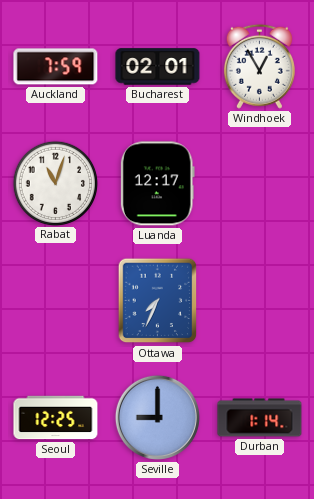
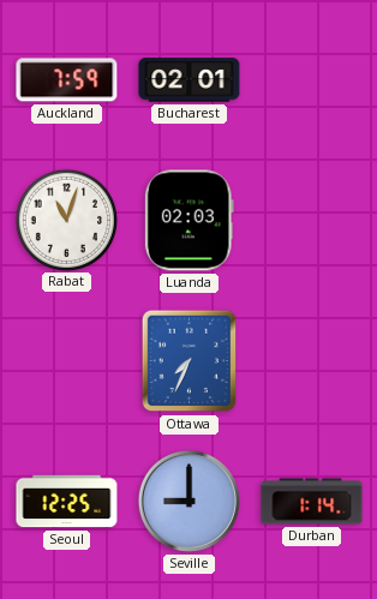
Windhoek: 12:55 -> none
Luanda: 12:17 -> 02:03
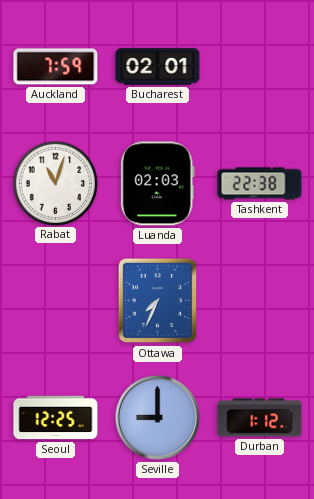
Tashkent: none -> 22:38
Durban: 1:14 -> 1:12
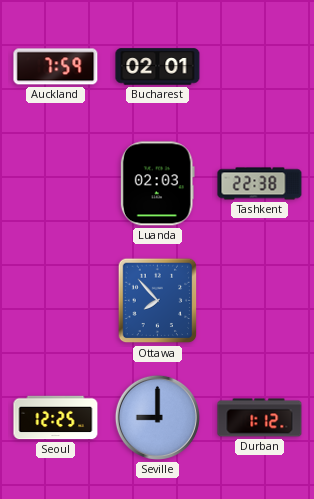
Rabat: 11:03 -> none
Ottawa: 7:34 -> 7:53
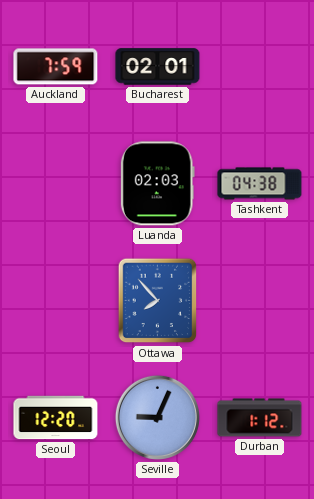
Tashkent: 22:38 -> 04:38
Seoul: 12:25 -> 12:20
Seville: 9:00 -> 9:04
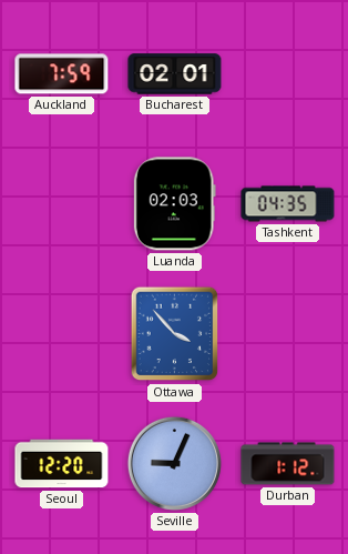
Tashkent: 04:38 -> 04:35
Ottawa: 7:53 -> 3:53
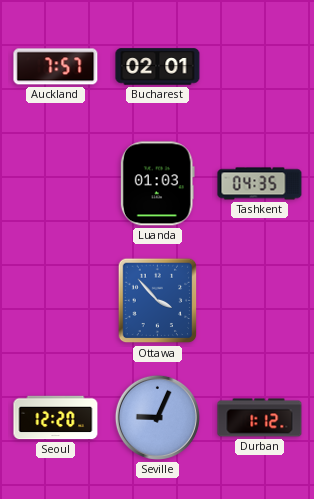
Auckland: 7:59 -> 7:57
Luanda: 02:03 -> 01:03
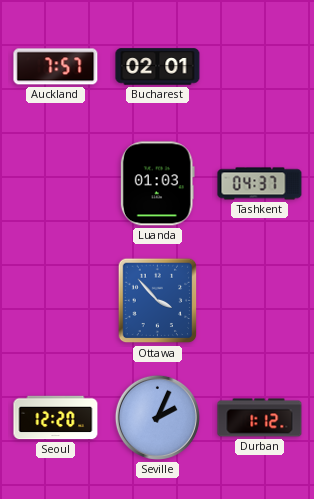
Tashkent: 04:35 -> 04:37
Seville: 9:04 -> 2:04
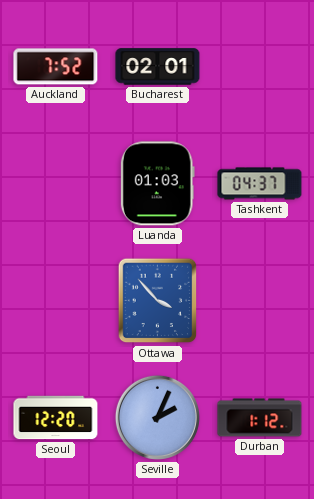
Auckland: 7:57 -> 7:52
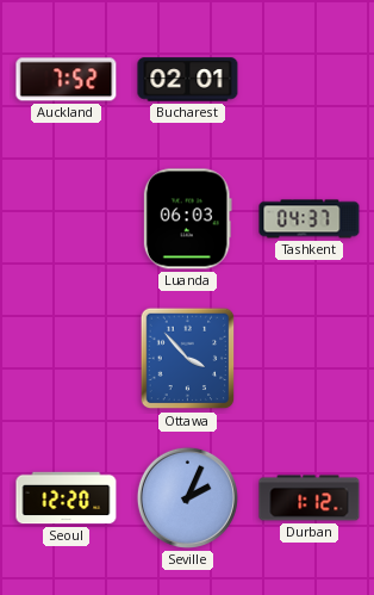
Luanda: 01:03 -> 06:03
